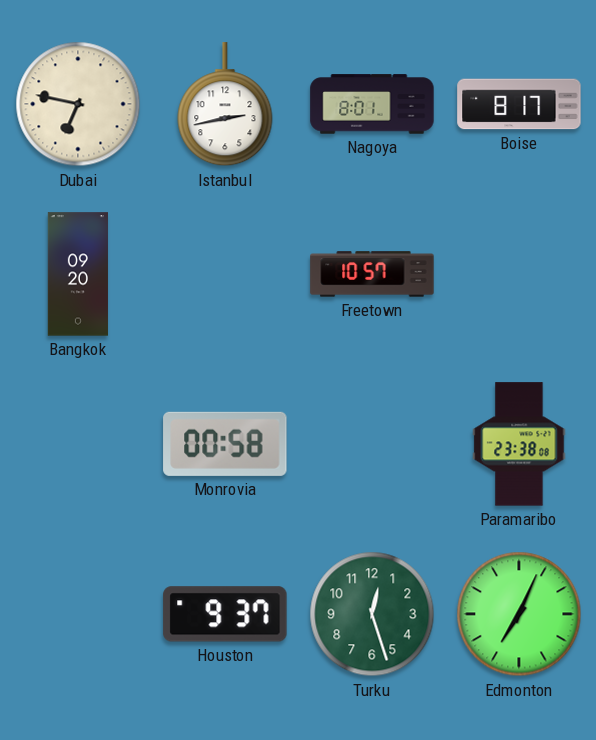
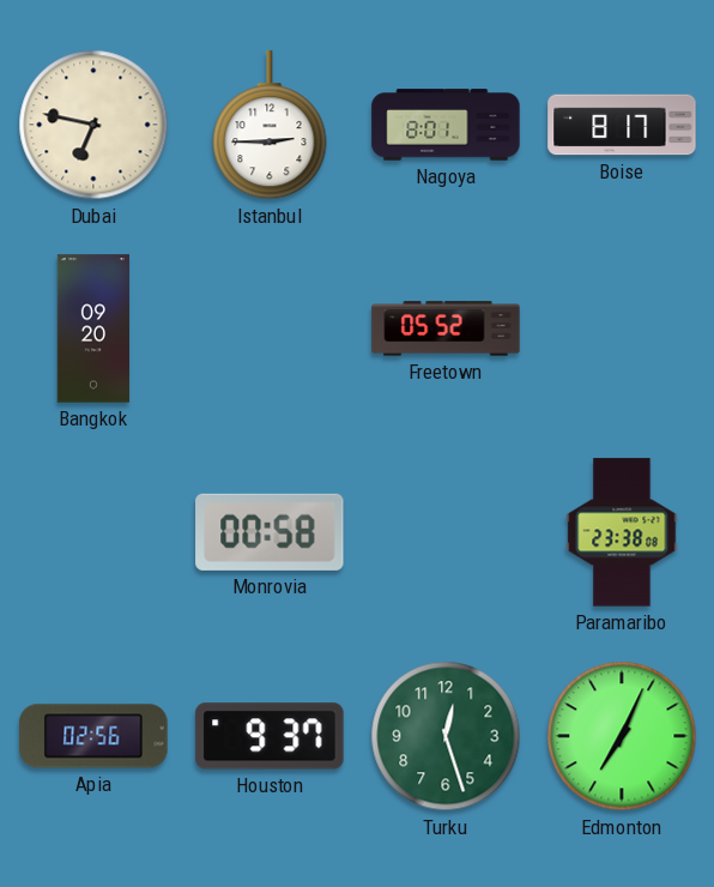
Istanbul: 2:43 -> 2:45
Freetown: 10:57 -> 05:52
Apia: none -> 02:56
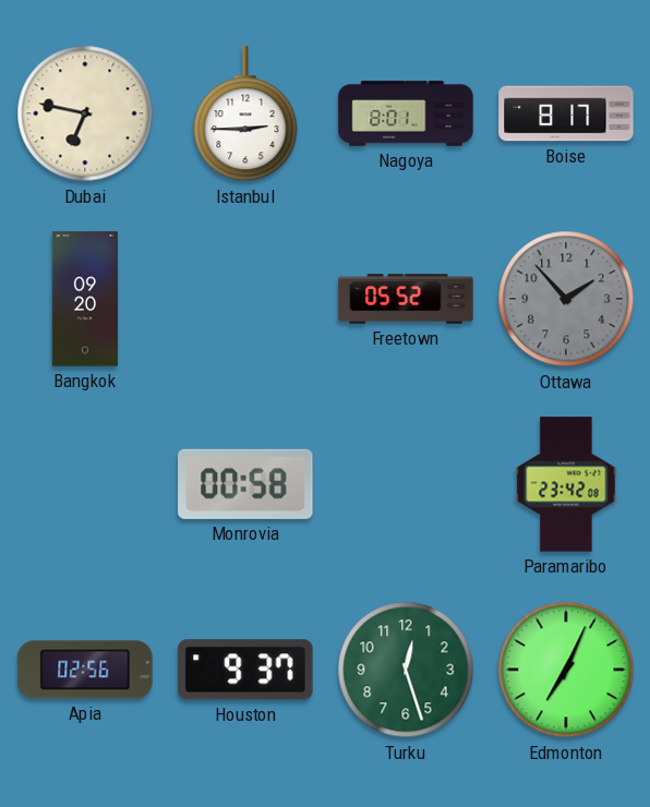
Ottawa: none -> 1:53
Paramaribo: 23:38 -> 23:42
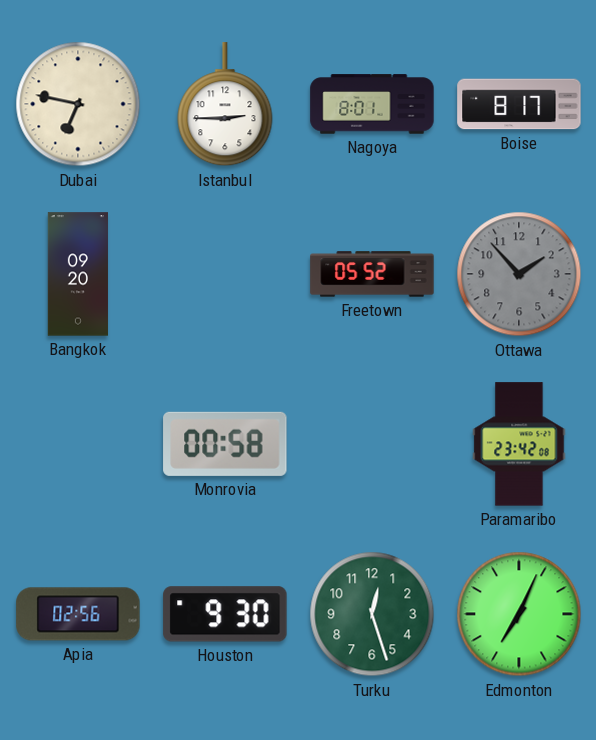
Houston: 9:37 -> 9:30
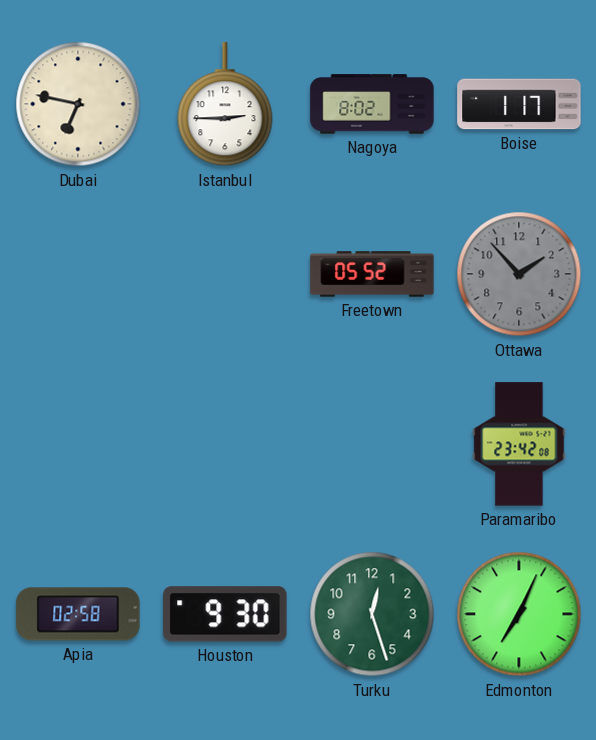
Nagoya: 8:01 -> 8:02
Boise: 8:17 -> 1:17
Bangkok: 09:20 -> none
Monrovia: 00:58 -> none
Apia: 02:56 -> 02:58
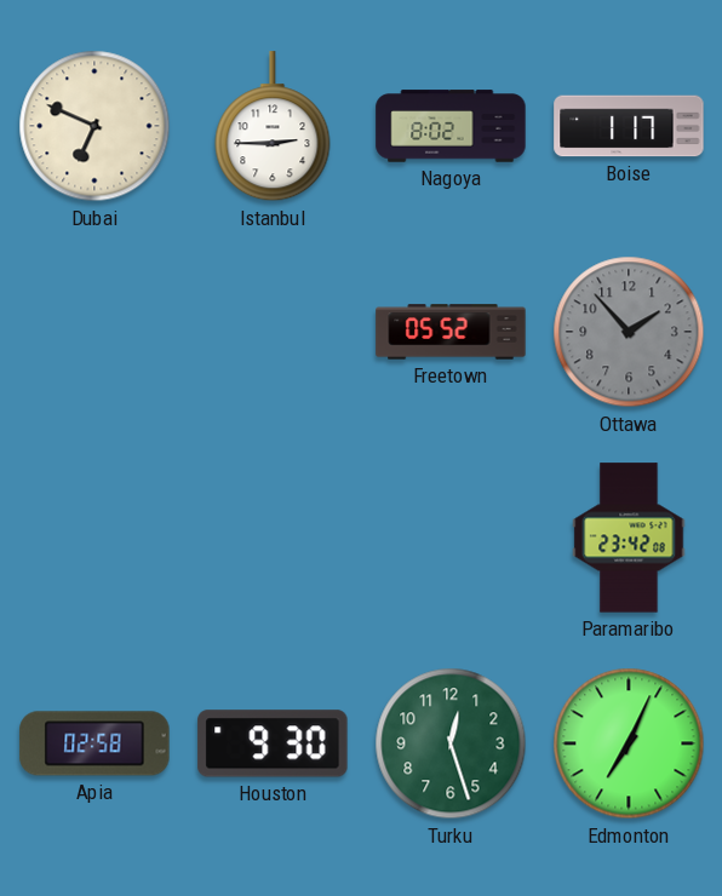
Dubai: 6:47 -> 6:49
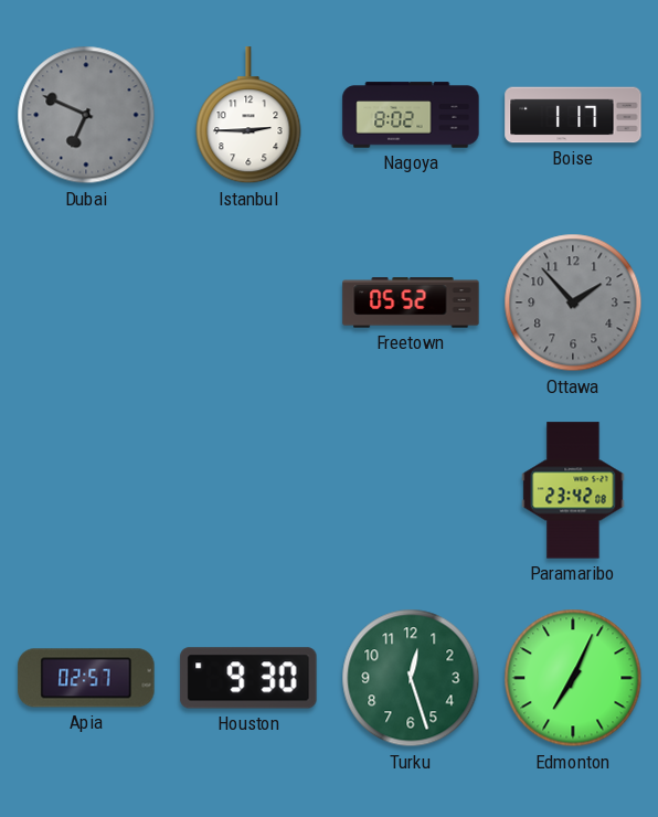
Dubai dial: cream -> grey
Apia: 02:58 -> 02:57
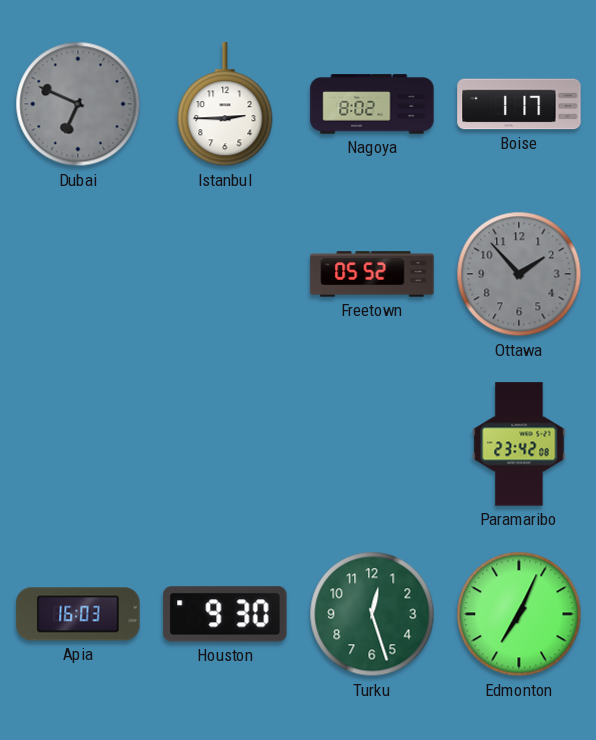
Apia: 02:57 -> 16:03
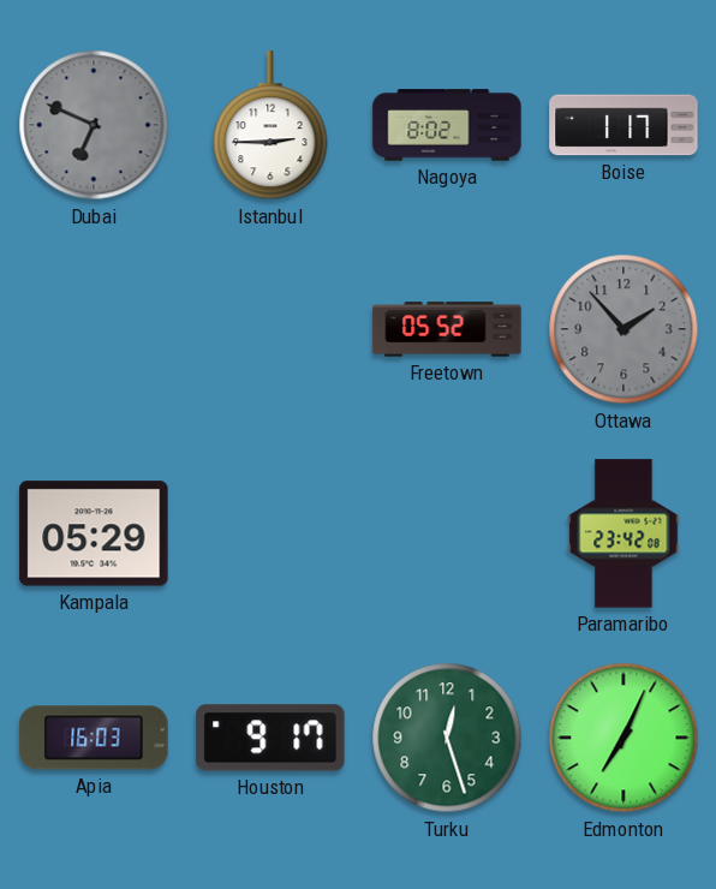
Kampala: none -> 05:29
Houston: 9:30 -> 9:17
